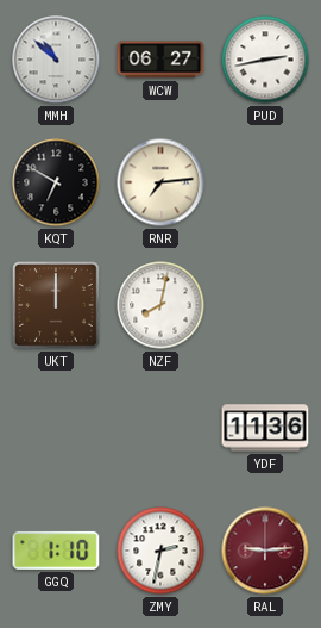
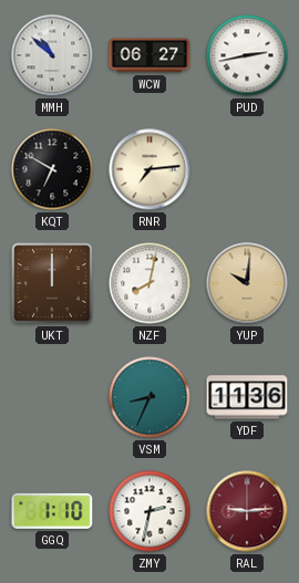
YUP: none -> 10:01
VSM: none -> 8:34
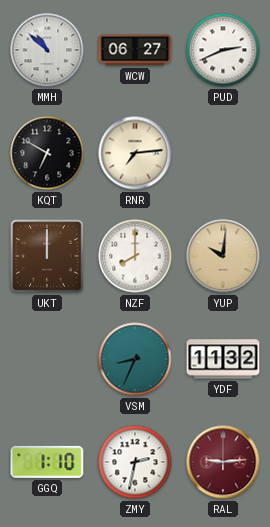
PUD: 2:43 -> 2:41
NZF: 8:02 -> 8:00
YDF: 11:36 -> 11:32
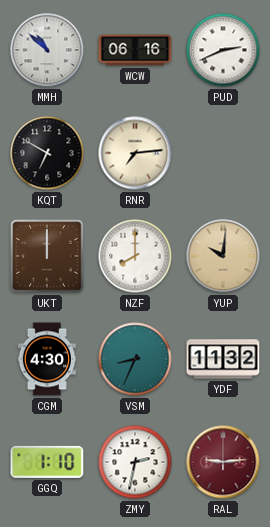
WCW: 06:27 -> 06:16
CGM: none -> 4:30
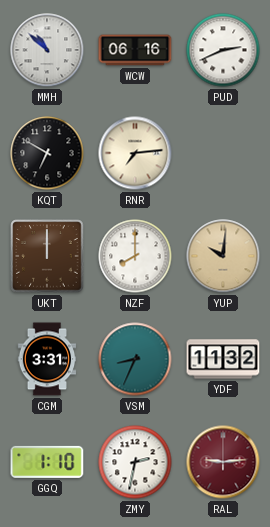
CGM: 4:30 -> 3:31
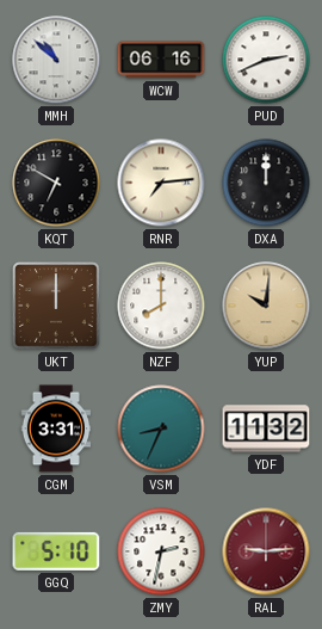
DXA: none -> 12:00
GGQ: 1:10 -> 5:10
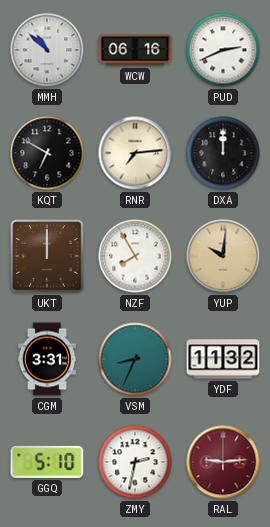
NZF: 8:00 -> 7:55
